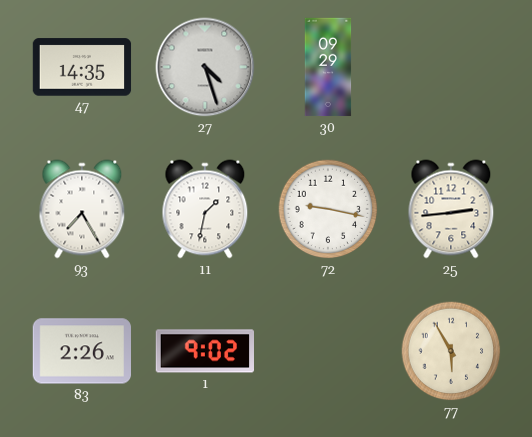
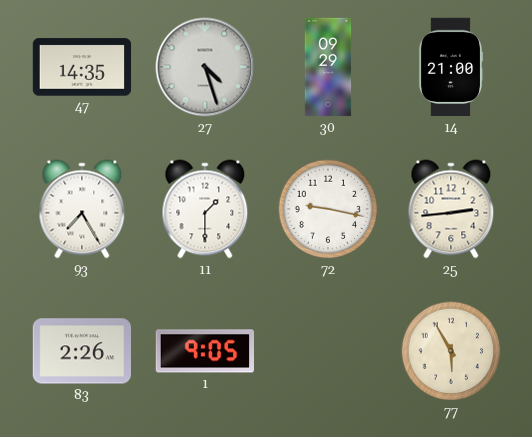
14: none -> 21:00
11: 1:32 -> 1:30
1: 9:02 -> 9:05
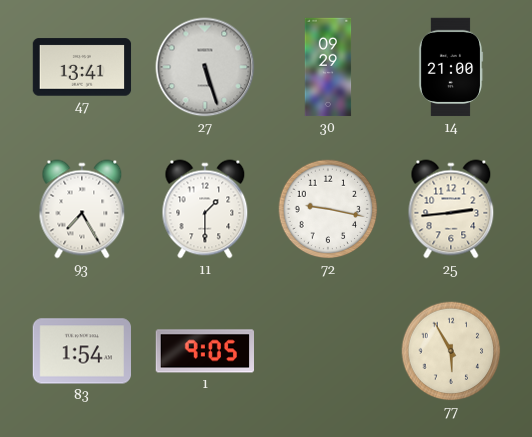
47: 14:35 -> 13:41
27: 4:27 -> 5:27
83: 2:26 -> 1:54
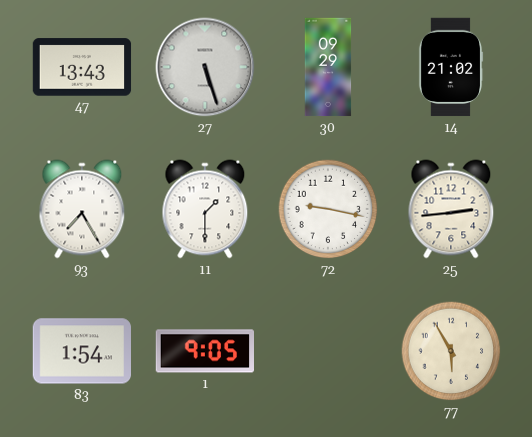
47: 13:41 -> 13:43
14: 21:00 -> 21:02
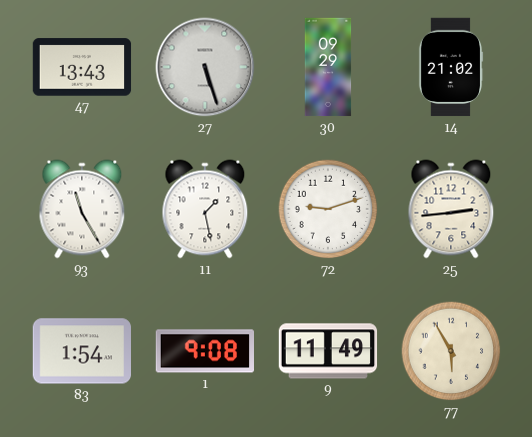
93: 7:25 -> 11:25
11: 1:30 -> 1:28
72: 9:17 -> 9:12
1: 9:05 -> 9:08
9: none -> 11:49
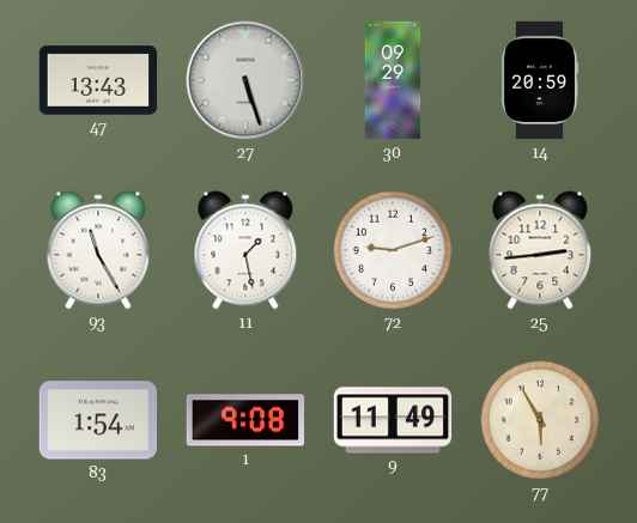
14: 21:02 -> 20:59
